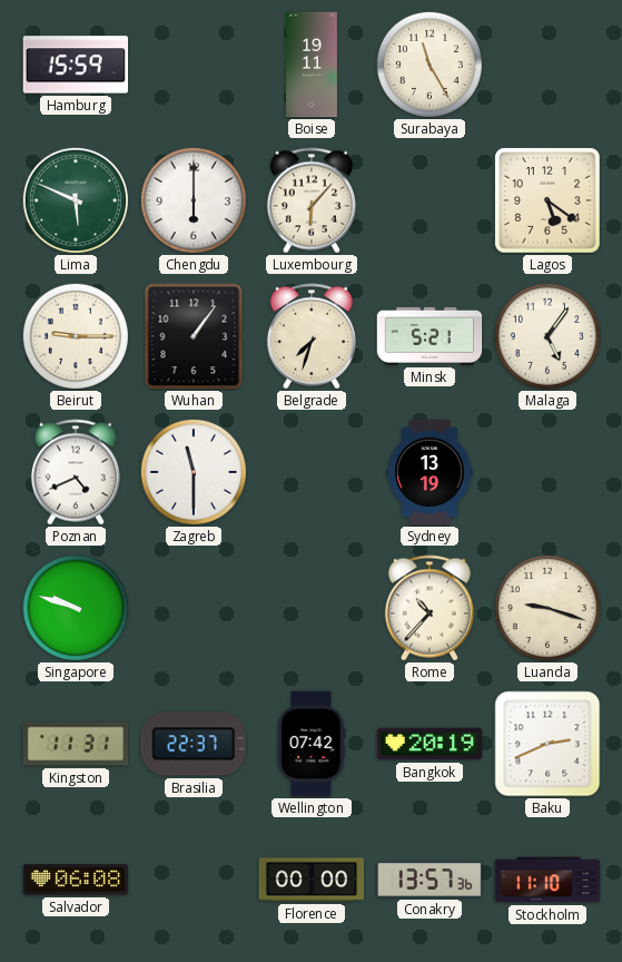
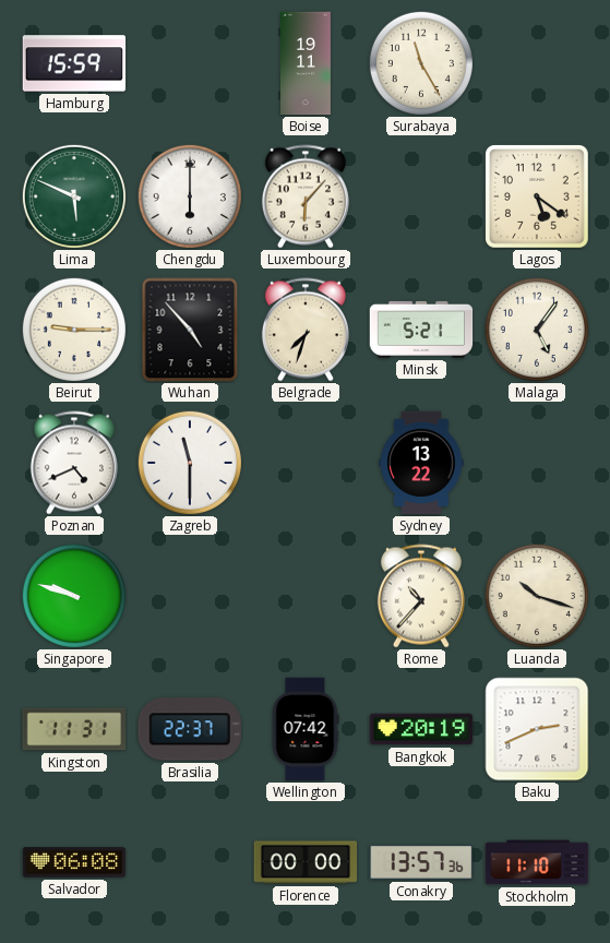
Wuhan: 1:06 -> 4:53
Sydney: 13:19 -> 13:22
Luanda: 9:18 -> 10:18
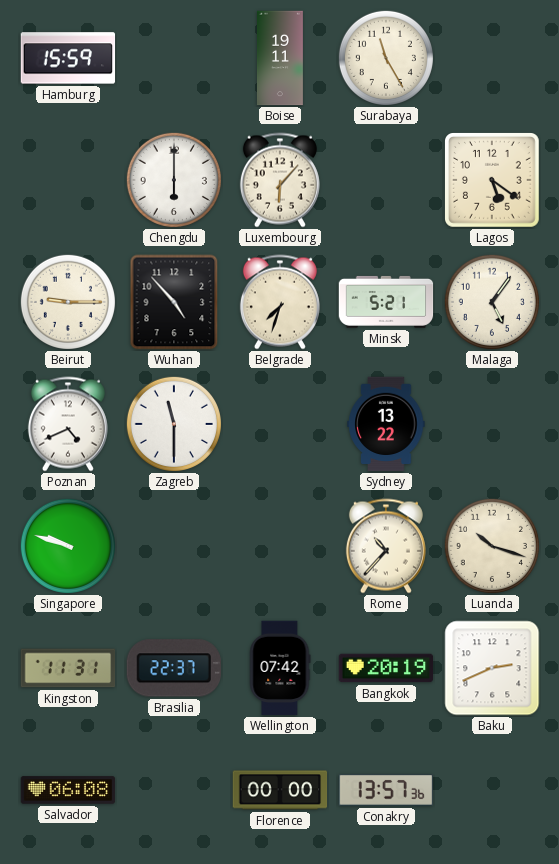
Lima: 5:49 -> none
Stockholm: 11:10 -> none
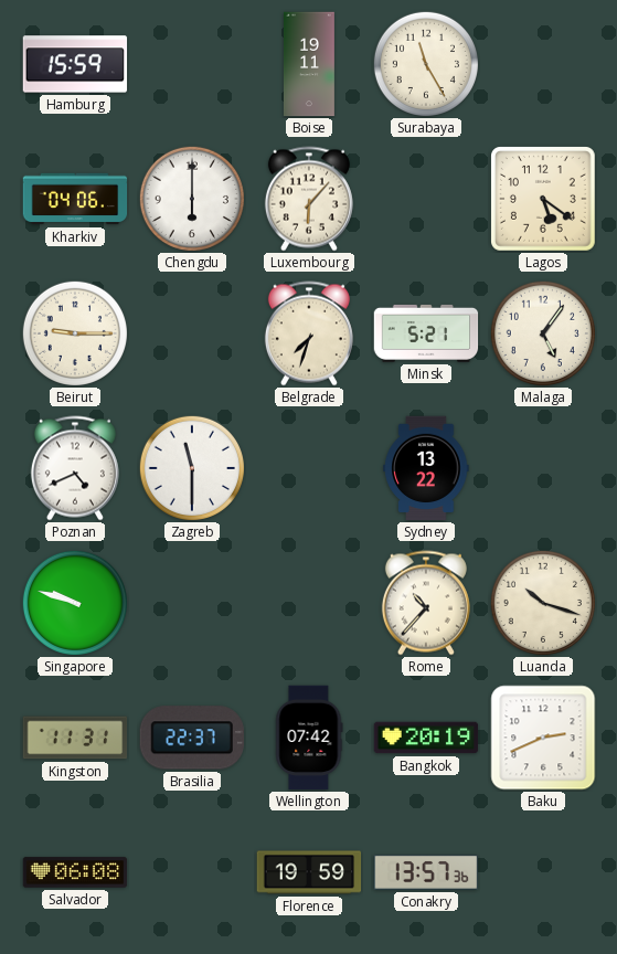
Kharkiv: none -> 04:06
Wuhan: 4:53 -> none
Florence: 00:00 -> 19:59
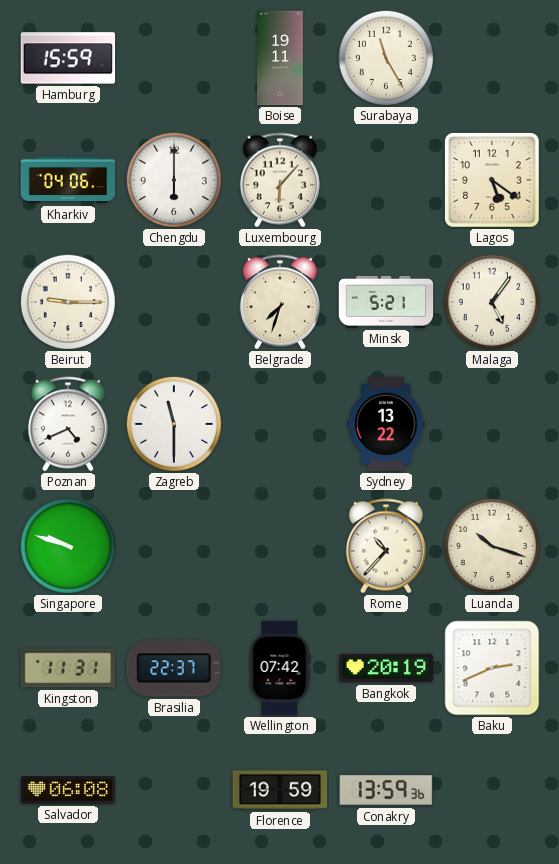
Conakry: 13:57 -> 13:59
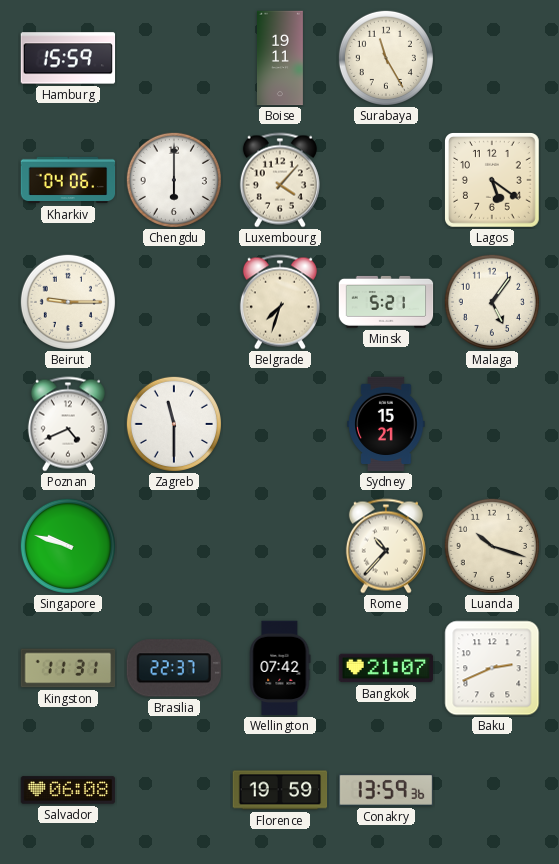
Luxembourg: 6:07 -> 4:07
Sydney: 13:22 -> 15:21
Bangkok: 20:19 -> 21:07
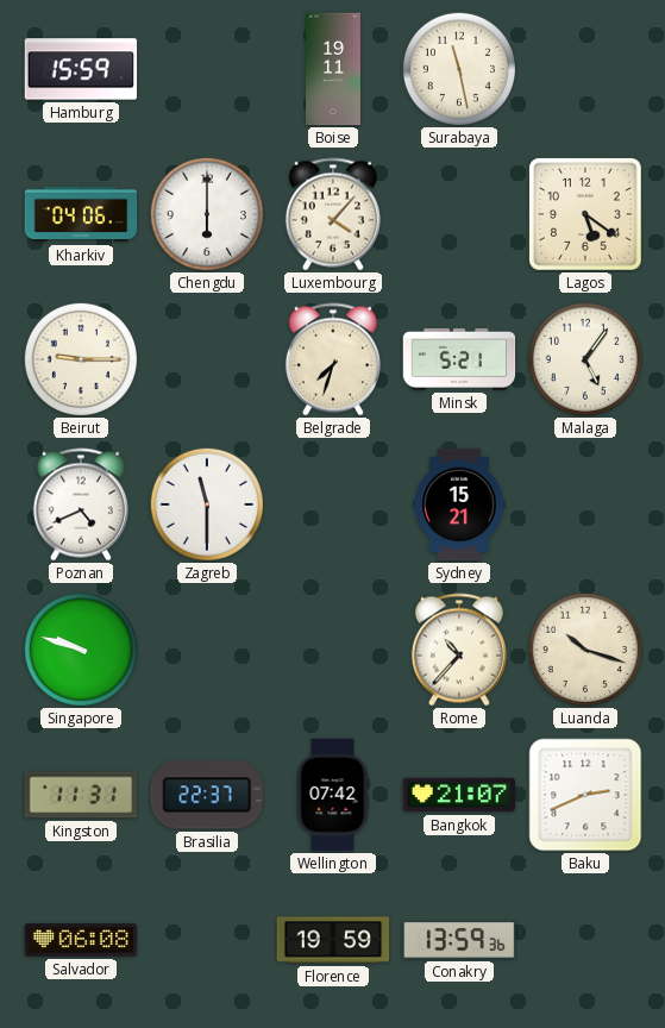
Surabaya: 11:25 -> 11:28
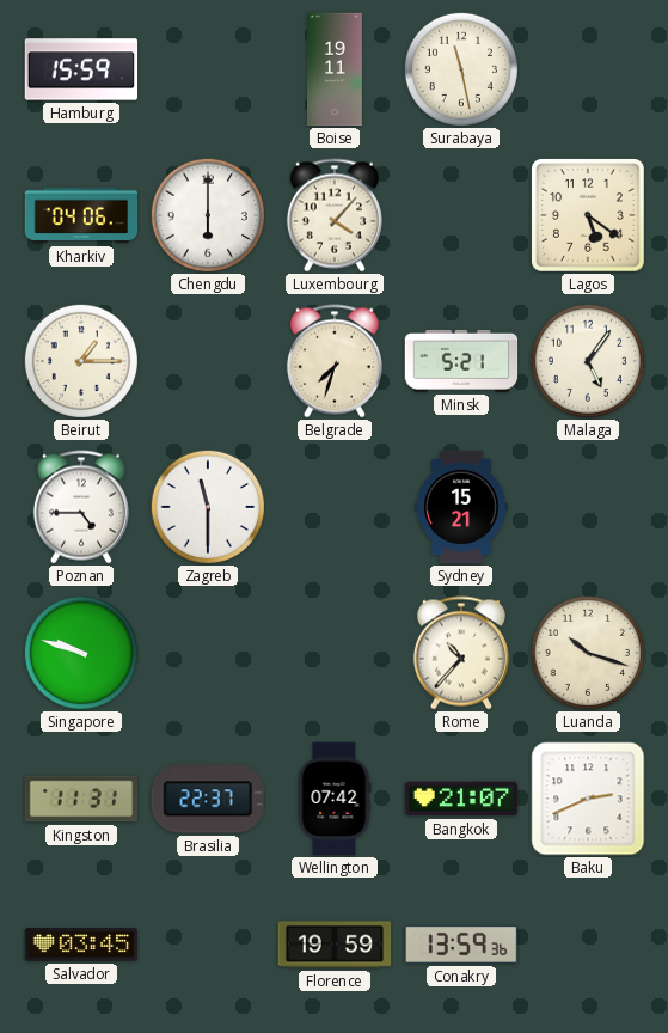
Beirut: 9:15 -> 1:15
Poznan: 4:41 -> 4:45
Salvador: 06:08 -> 03:45
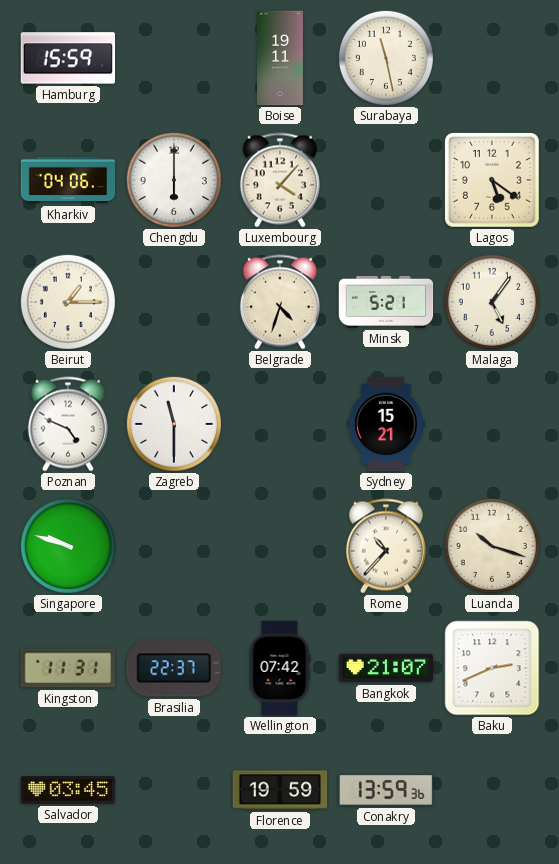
Belgrade: 7:33 -> 4:33
Poznan: 4:45 -> 4:49
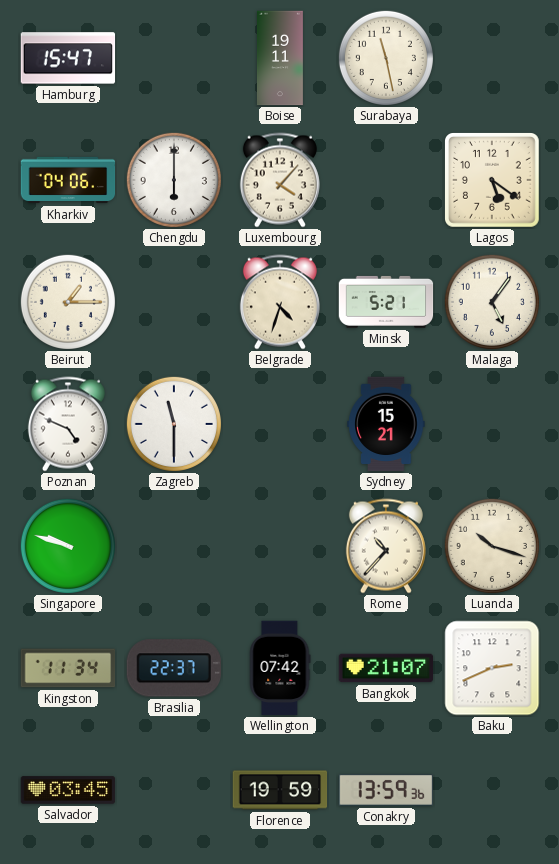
Hamburg: 15:59 -> 15:47
Kingston: 11:31 -> 11:34
